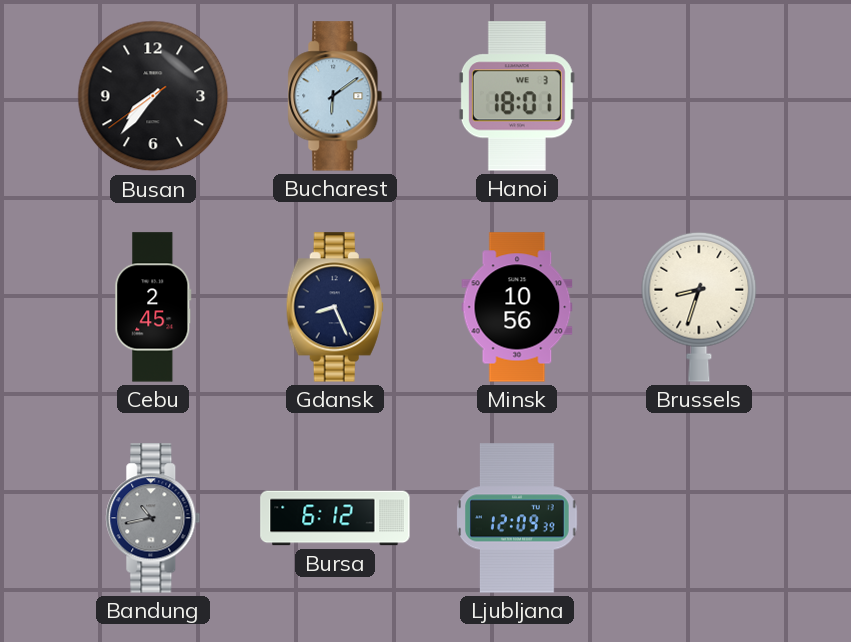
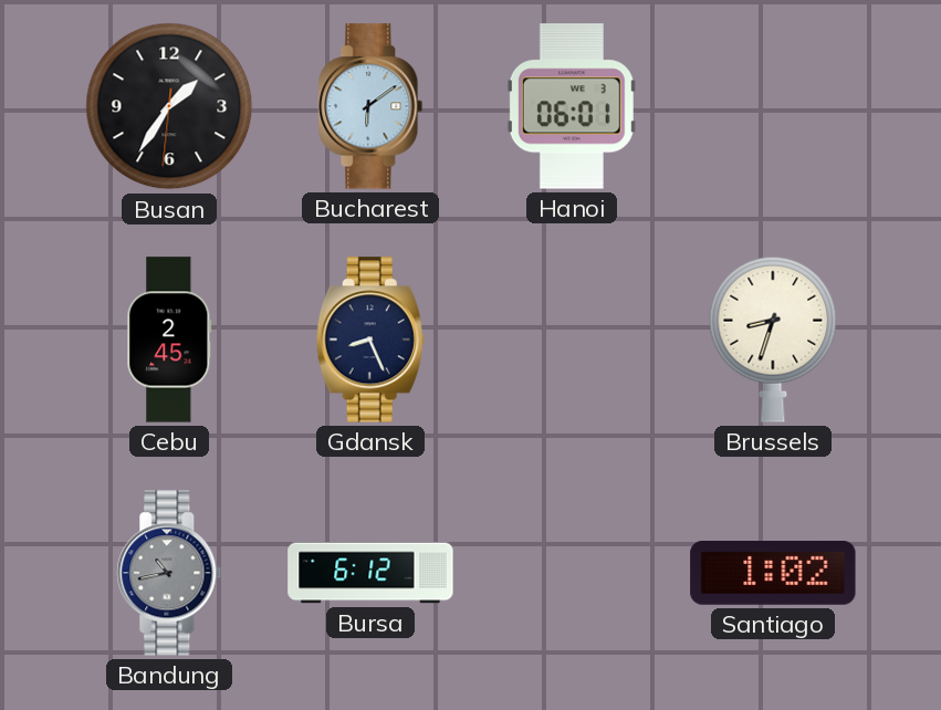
Busan: 7:36 -> 1:35
Hanoi: 18:01 -> 06:01
Minsk: 10:56 -> none
Ljubljana: 12:09 -> none
Santiago: none -> 1:02
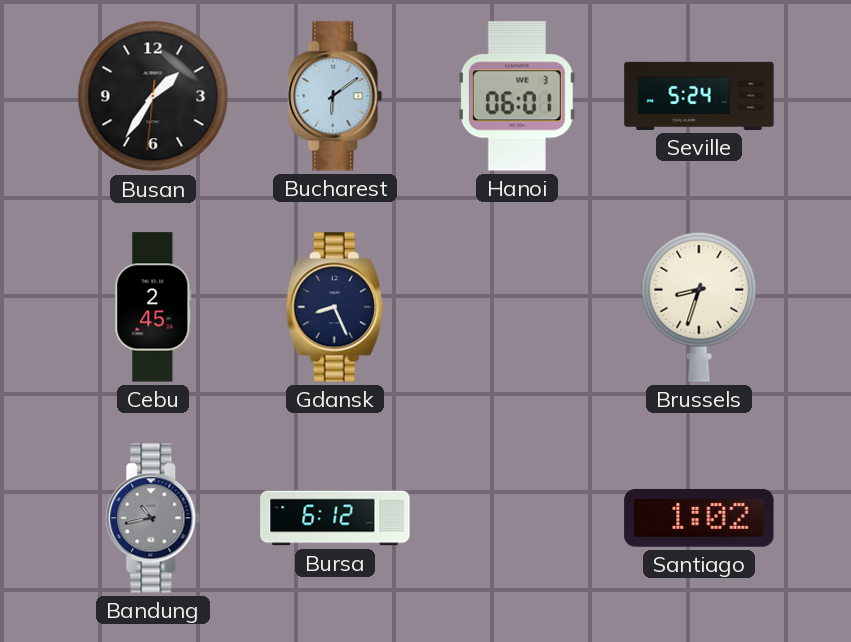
Seville: none -> 5:24
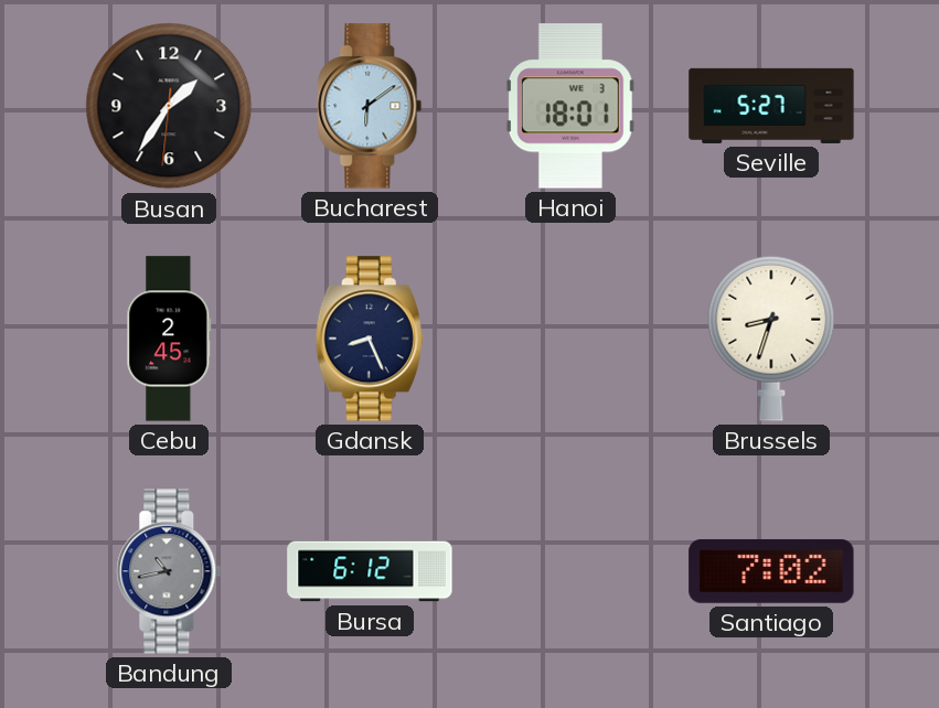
Hanoi: 06:01 -> 18:01
Seville: 5:24 -> 5:27
Santiago: 1:02 -> 7:02
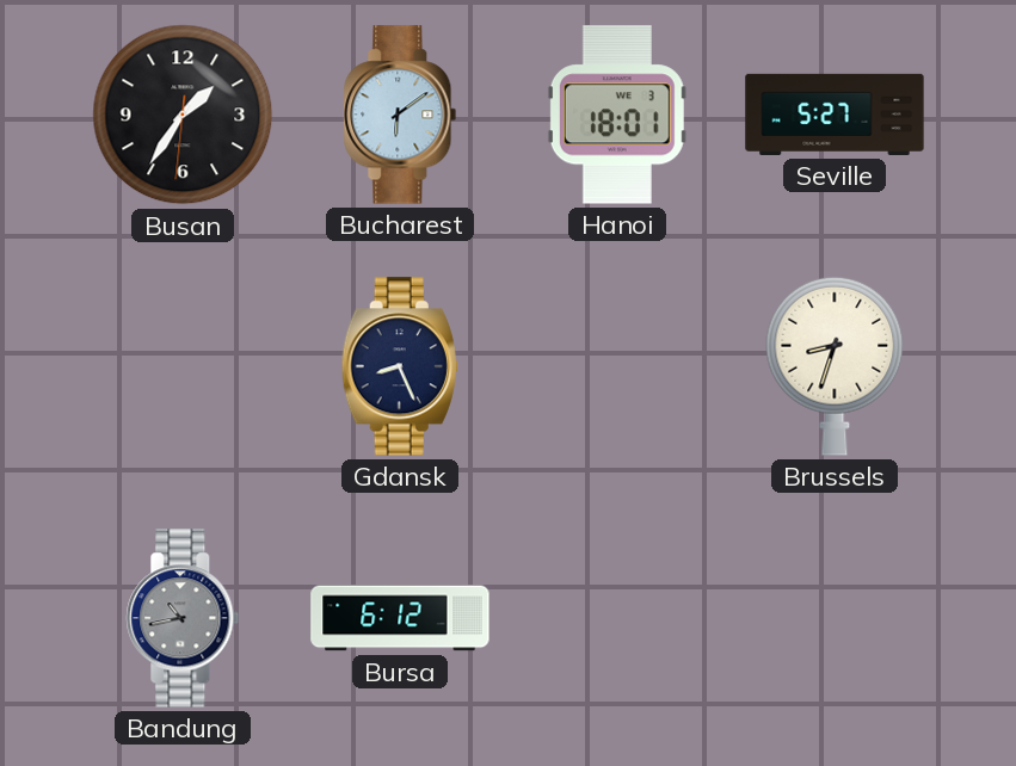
Cebu: 2:45 -> none
Santiago: 7:02 -> none
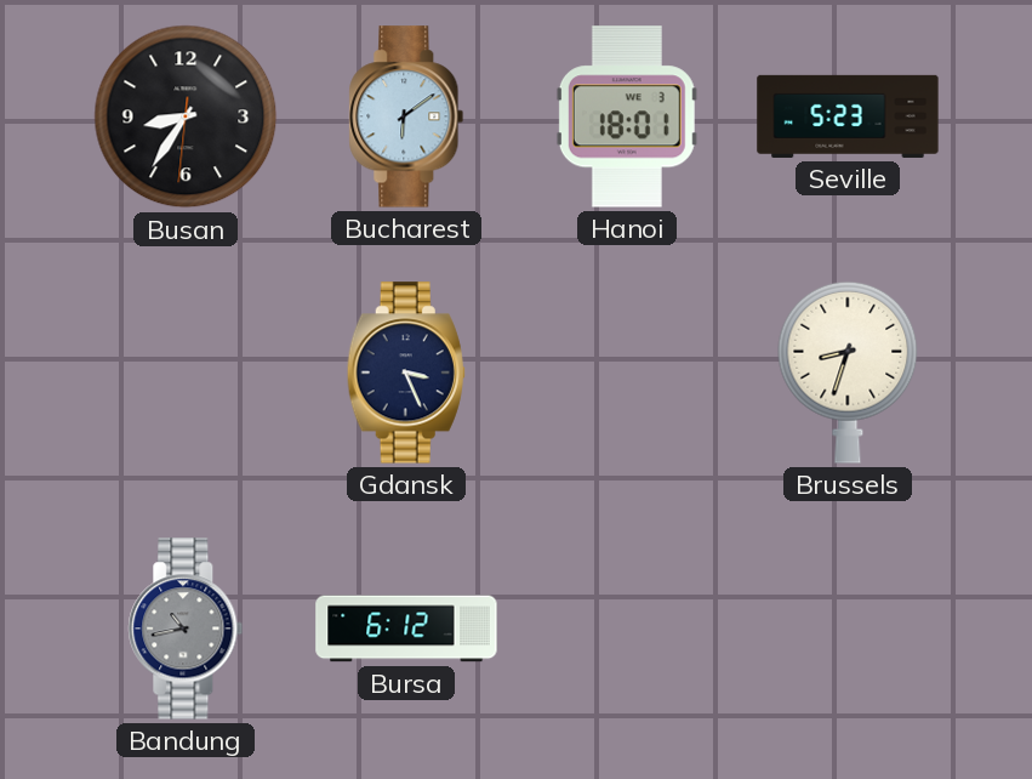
Busan: 1:35 -> 8:35
Seville: 5:27 -> 5:23
Gdansk: 8:26 -> 3:26
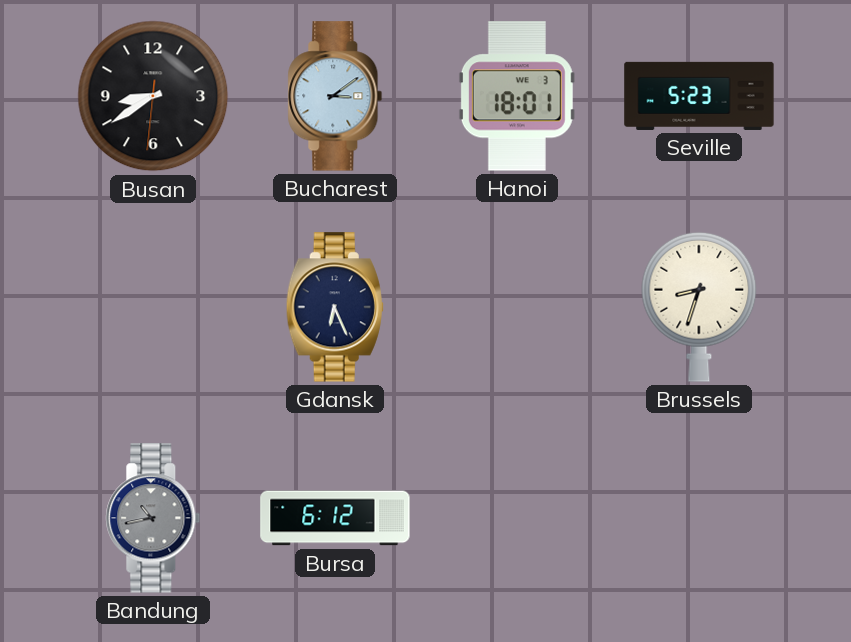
Busan: 8:35 -> 8:39
Bucharest: 6:09 -> 3:09
Gdansk: 3:26 -> 6:26
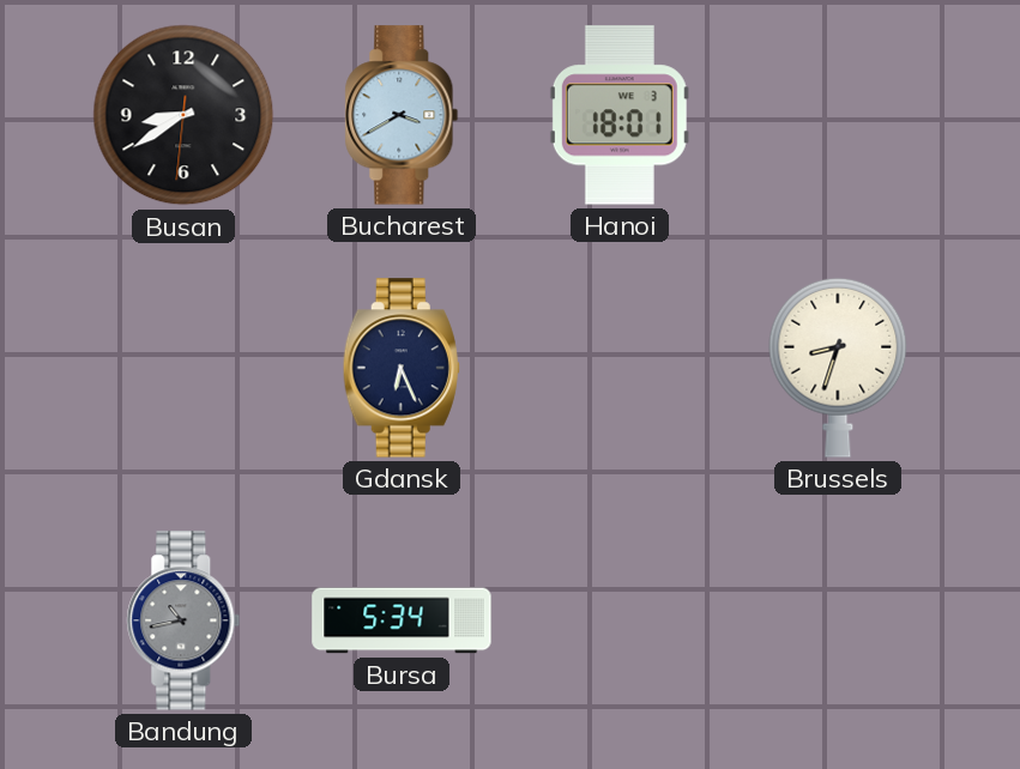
Bucharest: 3:09 -> 3:40
Seville: 5:23 -> none
Bursa: 6:12 -> 5:34
